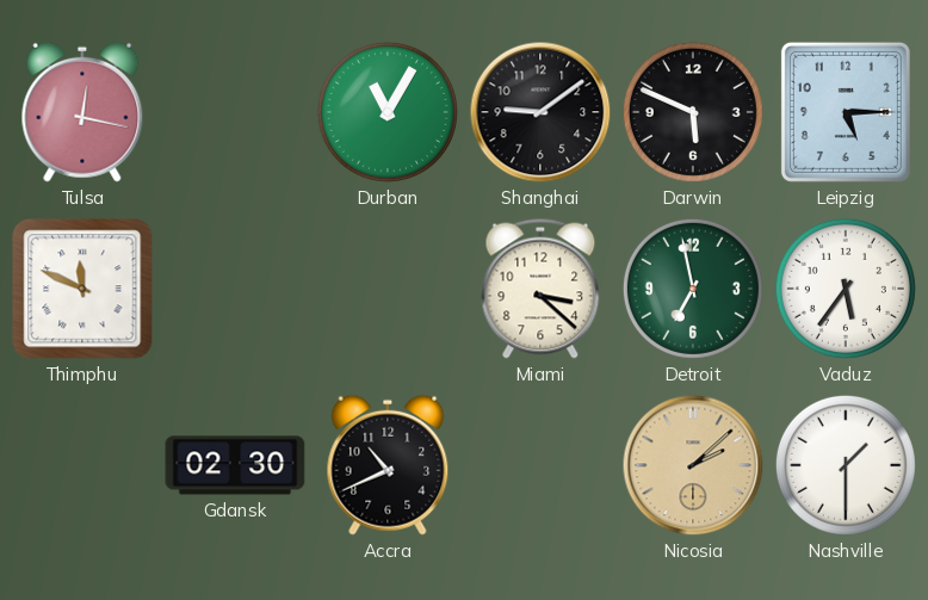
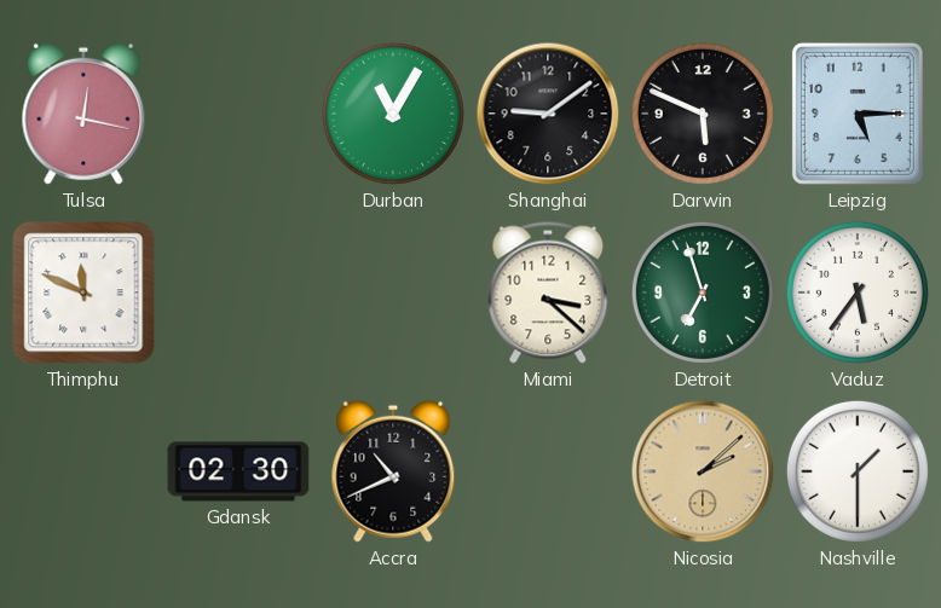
Detroit: 6:58 -> 6:57
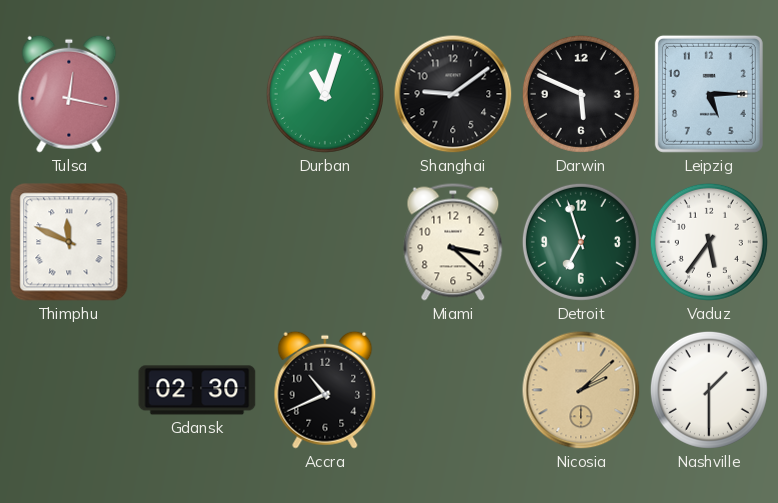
Durban: 11:05 -> 11:03
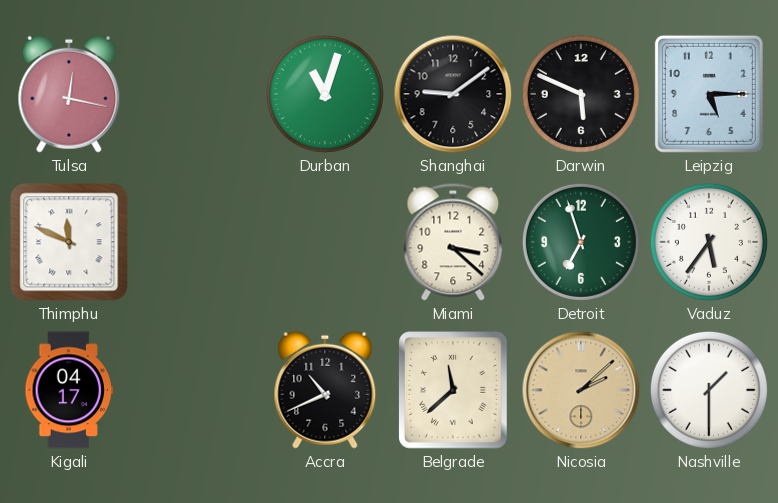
Kigali: none -> 04:17
Gdansk: 02:30 -> none
Belgrade: none -> 11:38
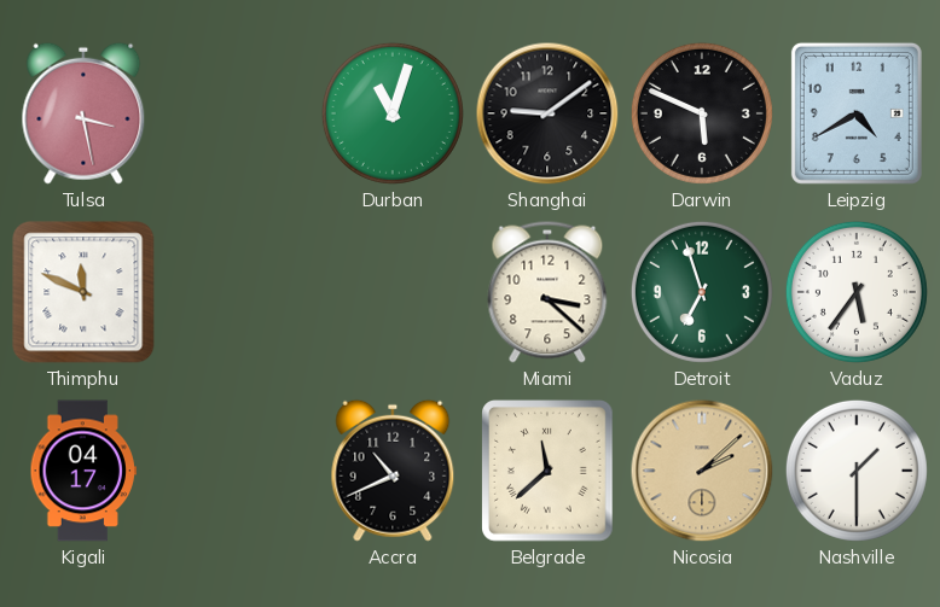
Tulsa: 12:17 -> 3:28
Leipzig: 5:15 -> 4:40
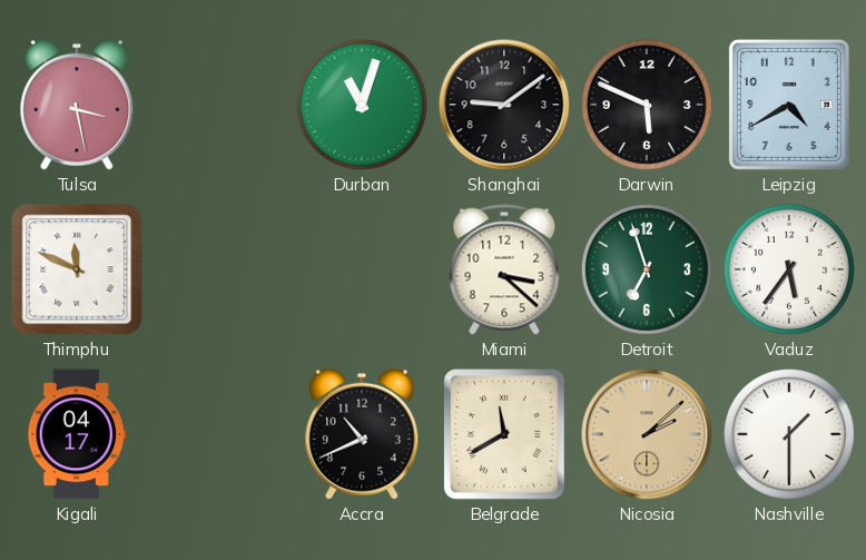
Belgrade: 11:38 -> 11:40
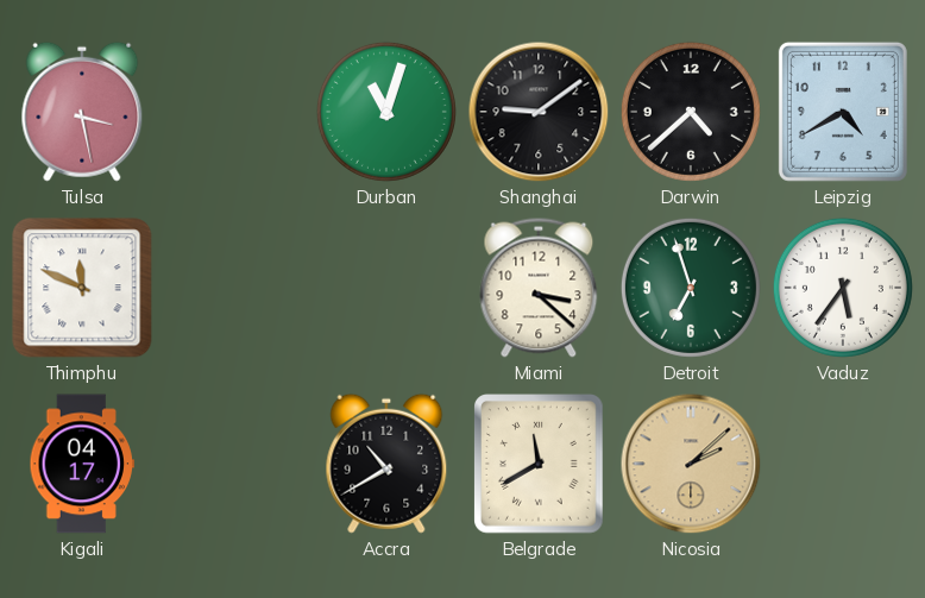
Darwin: 5:49 -> 4:38
Accra: 10:41 -> 10:40
Nashville: 1:30 -> none
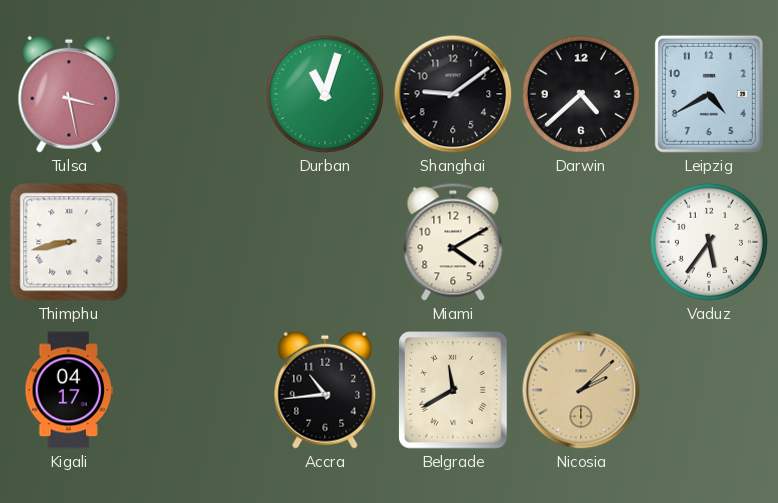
Thimphu: 11:49 -> 8:43
Miami: 3:22 -> 4:10
Detroit: 6:57 -> none
Accra: 10:40 -> 10:44
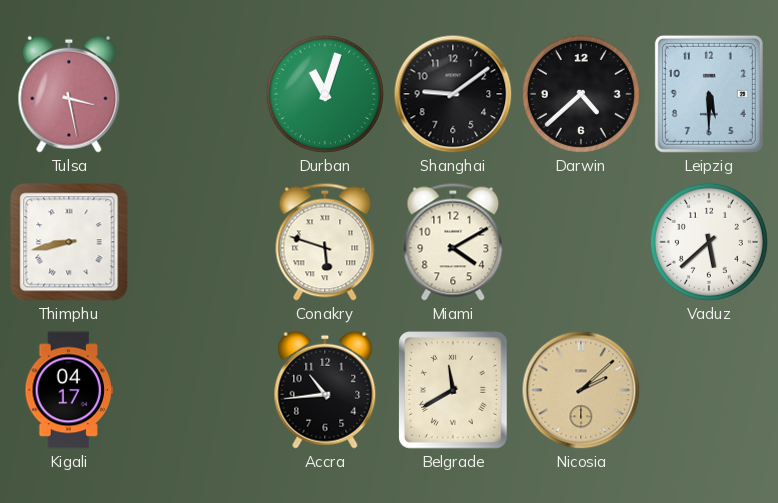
Leipzig: 4:40 -> 5:30
Conakry: none -> 5:48
Vaduz: 5:36 -> 5:38
